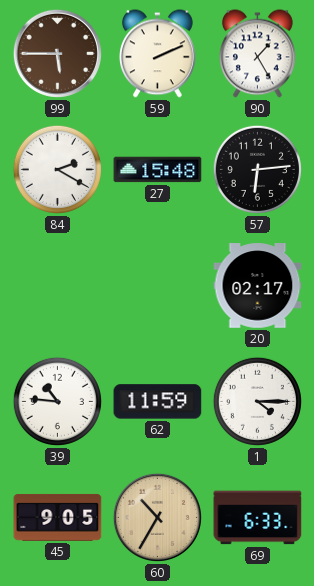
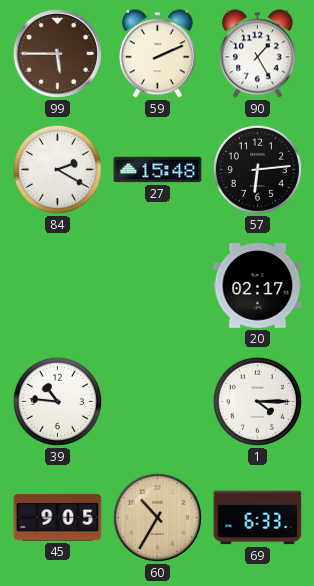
62: 11:59 -> none
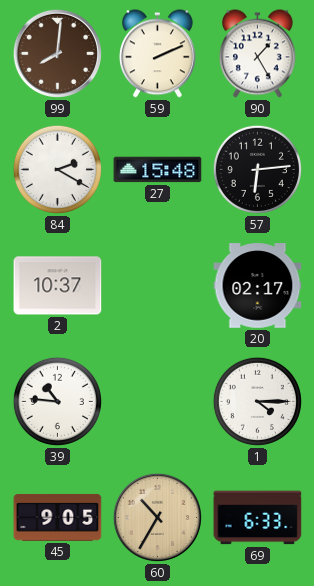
99: 5:45 -> 8:01
2: none -> 10:37
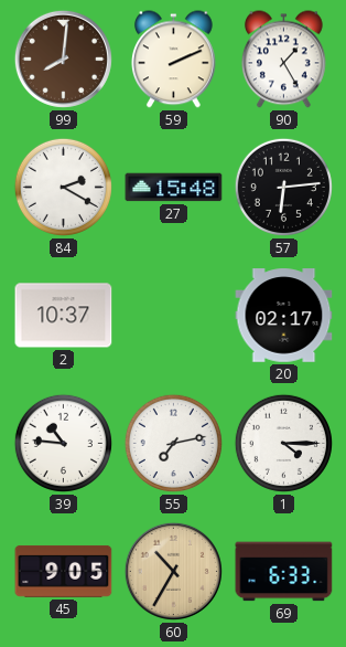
55: none -> 7:13
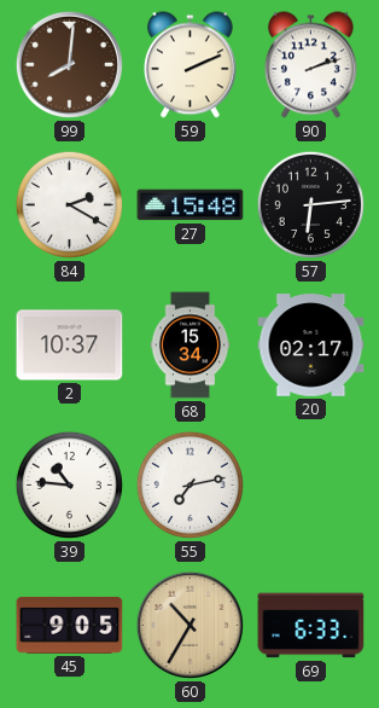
90: 1:25 -> 2:12
68: none -> 15:34
1: 4:15 -> none
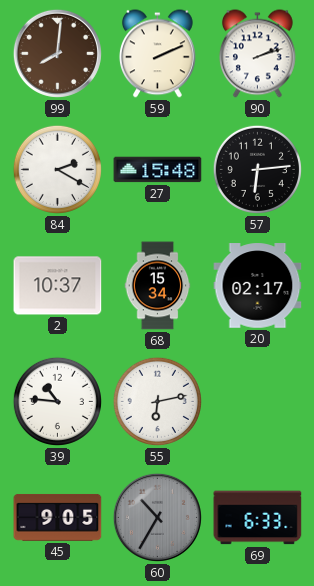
55: 7:13 -> 6:13
60 dial: champagne -> grey
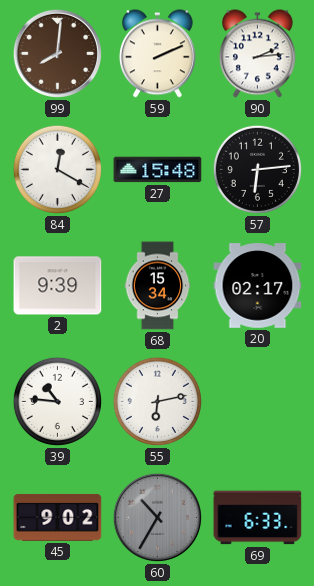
90: 2:12 -> 2:14
84: 2:20 -> 12:20
2: 10:37 -> 9:39
45: 9:05 -> 9:02
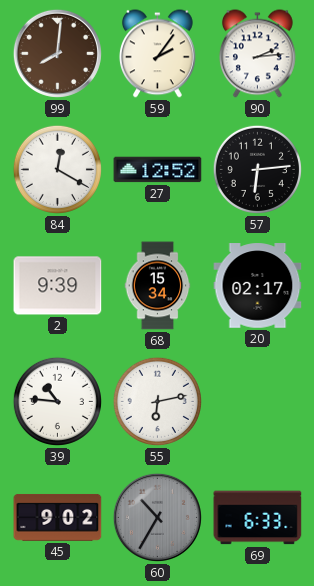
59: 2:11 -> 2:06
27: 15:48 -> 12:52
